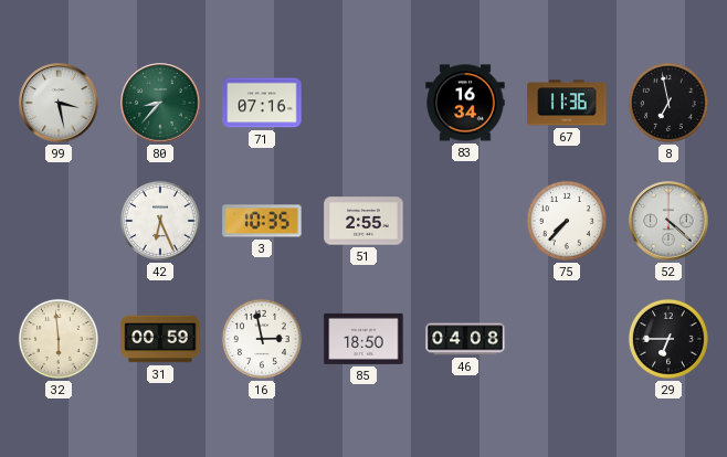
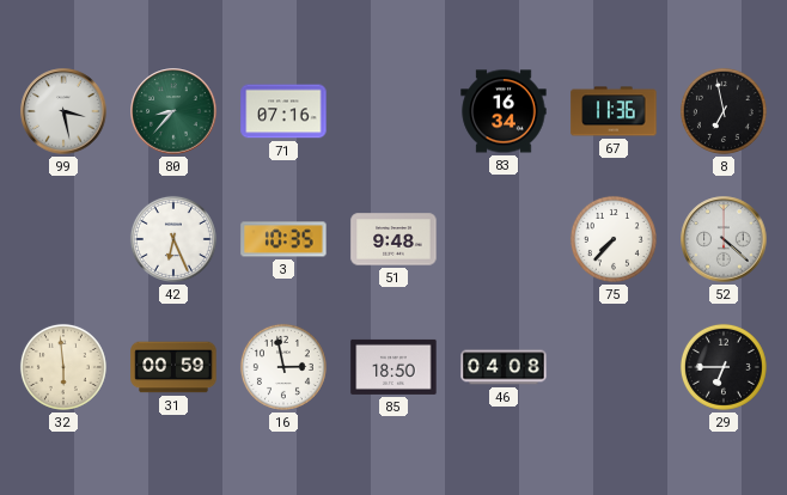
51: 2:55 -> 9:48
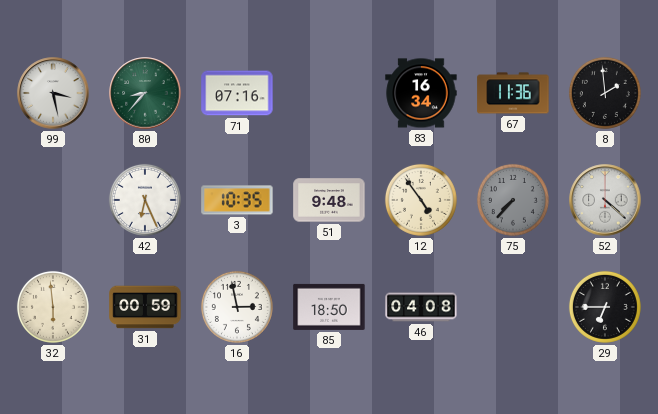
8: 6:58 -> 1:59
12: none -> 4:54
75 dial: white -> grey
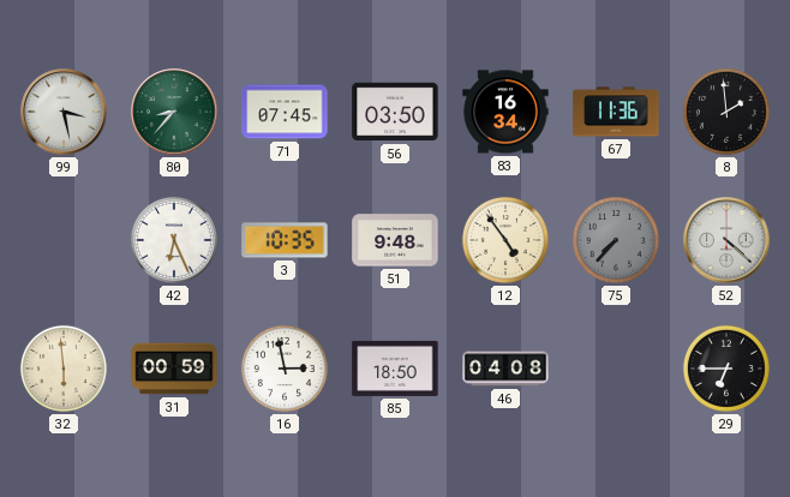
71: 07:16 -> 07:45
56: none -> 03:50
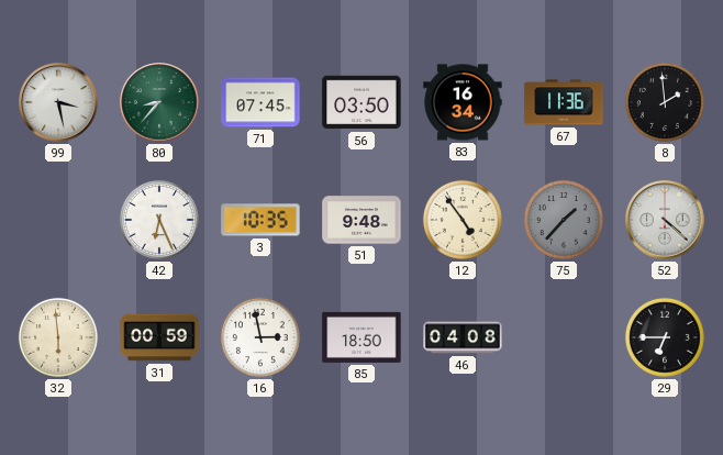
75: 7:37 -> 1:37
